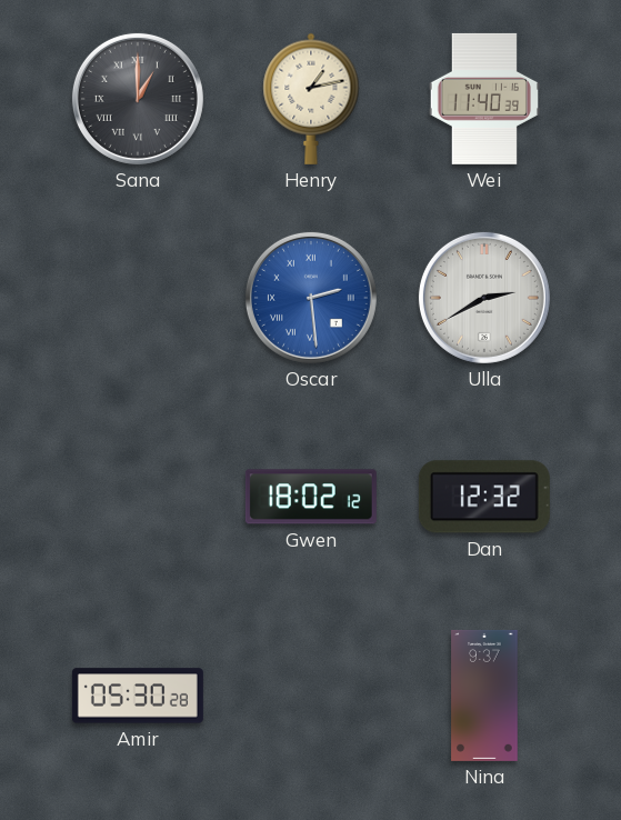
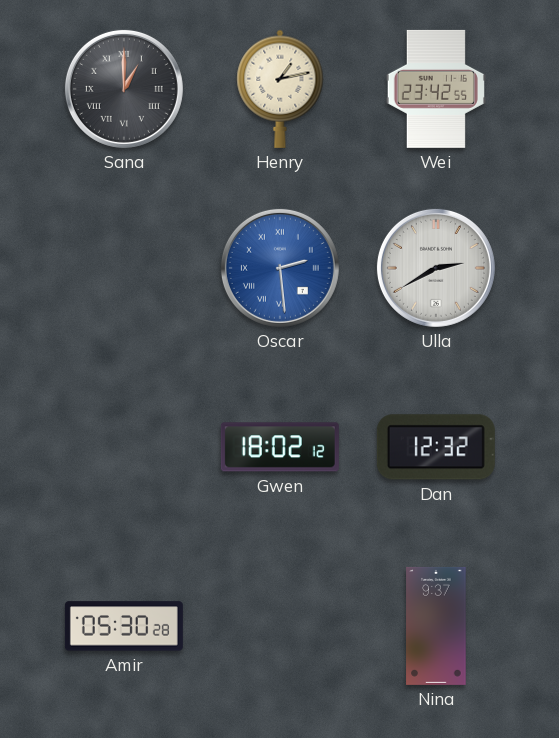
Wei: 11:40 -> 23:42
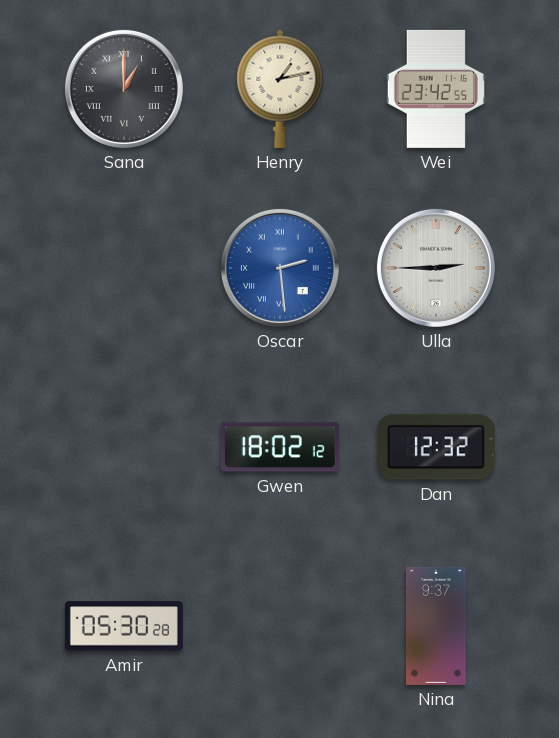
Ulla: 2:40 -> 2:45
